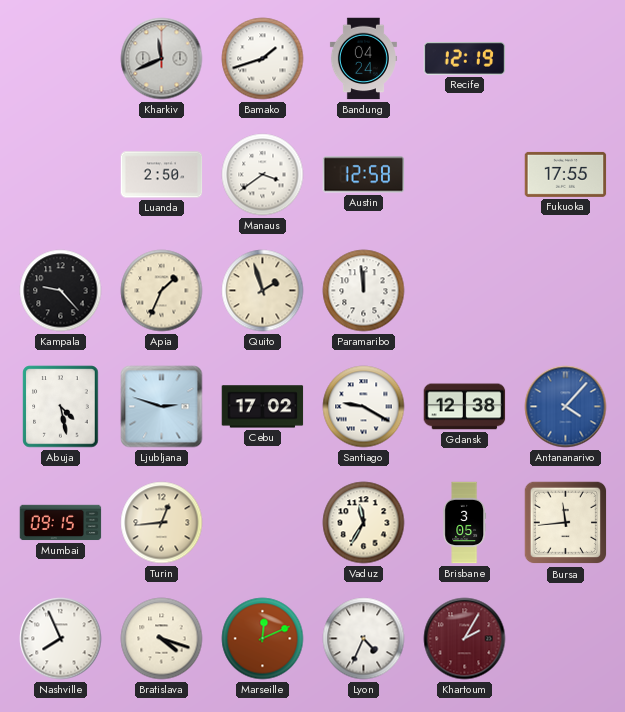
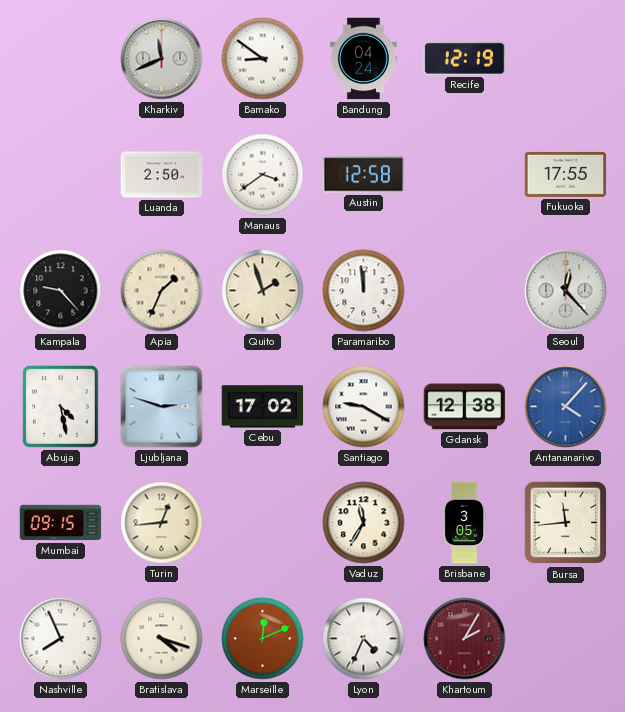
Bamako: 1:42 -> 8:51
Seoul: none -> 12:23
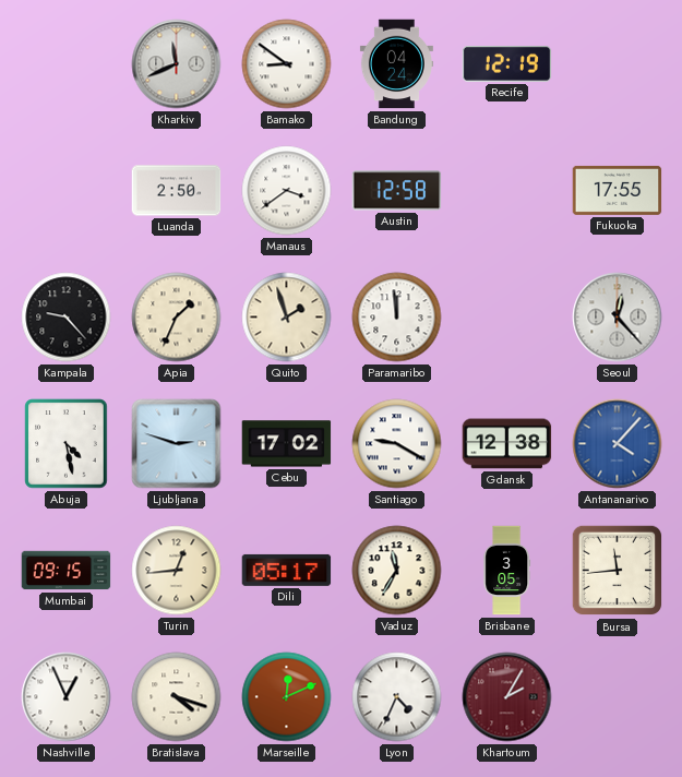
Dili: none -> 05:17
Nashville: 7:56 -> 12:56
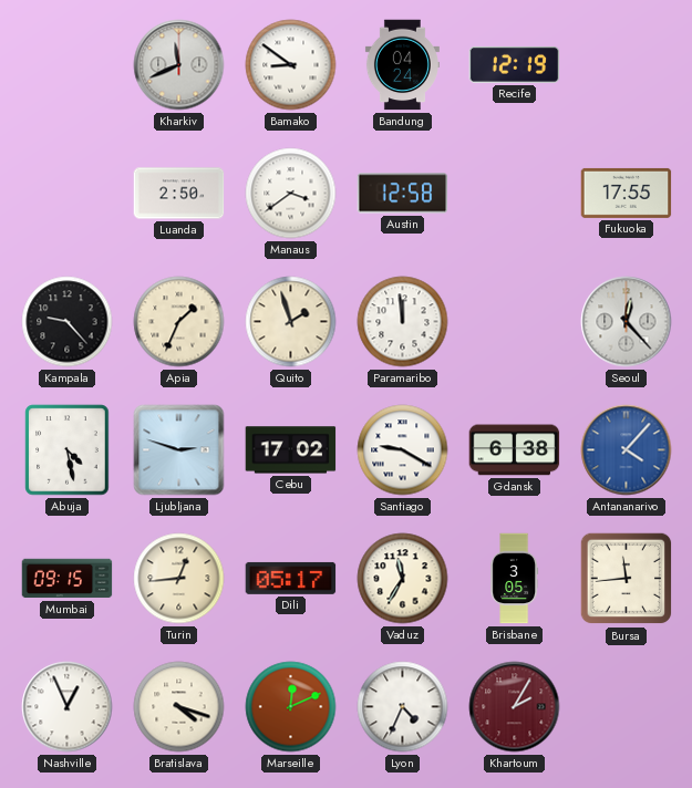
Gdansk: 12:38 -> 6:38
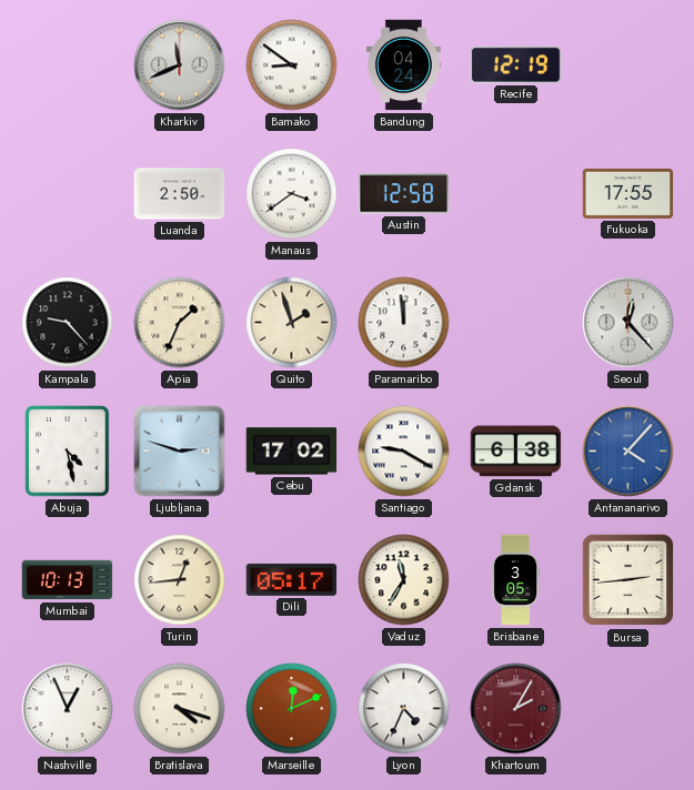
Mumbai: 09:15 -> 10:13
Bursa: 11:44 -> 2:44
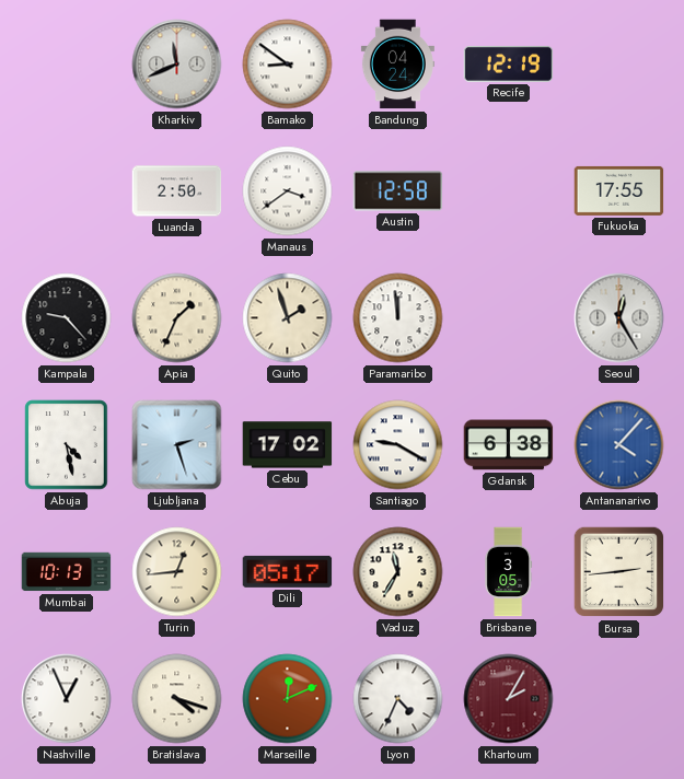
Seoul: 12:23 -> 12:25
Ljubljana: 2:48 -> 2:27
